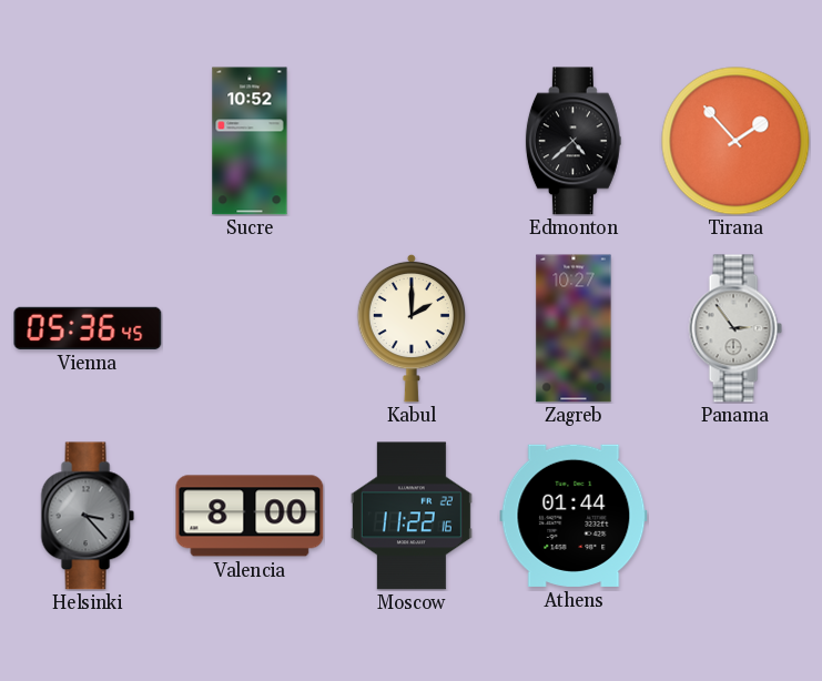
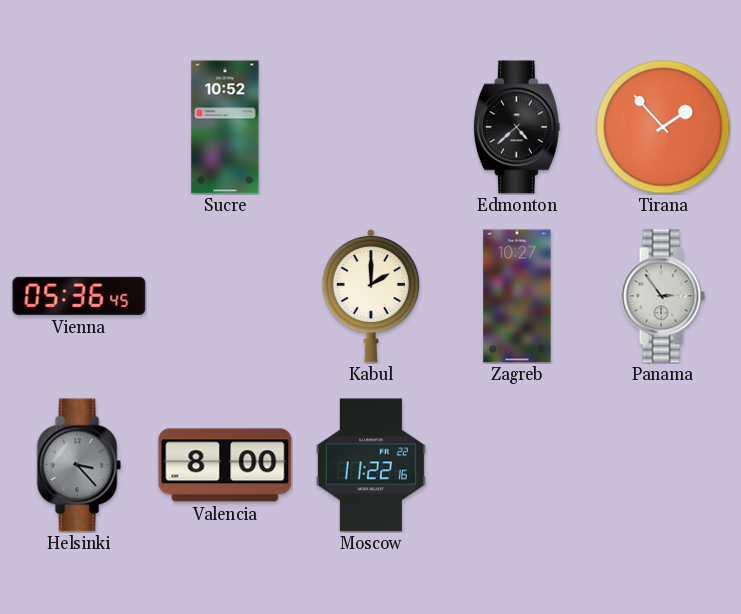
Athens: 01:44 -> none
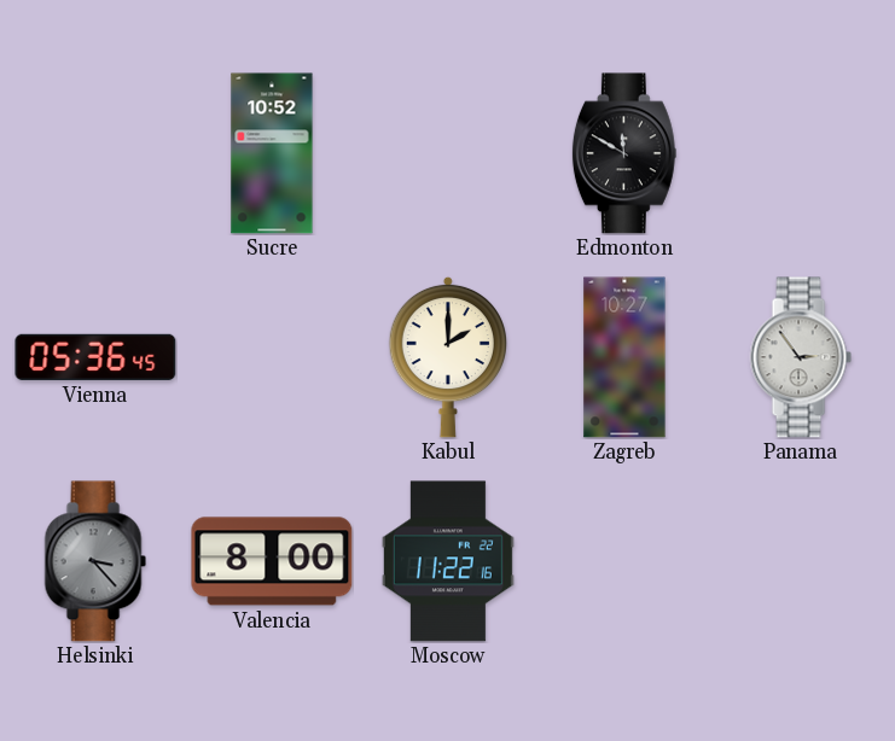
Edmonton: 4:38 -> 11:50
Tirana: 1:53 -> none
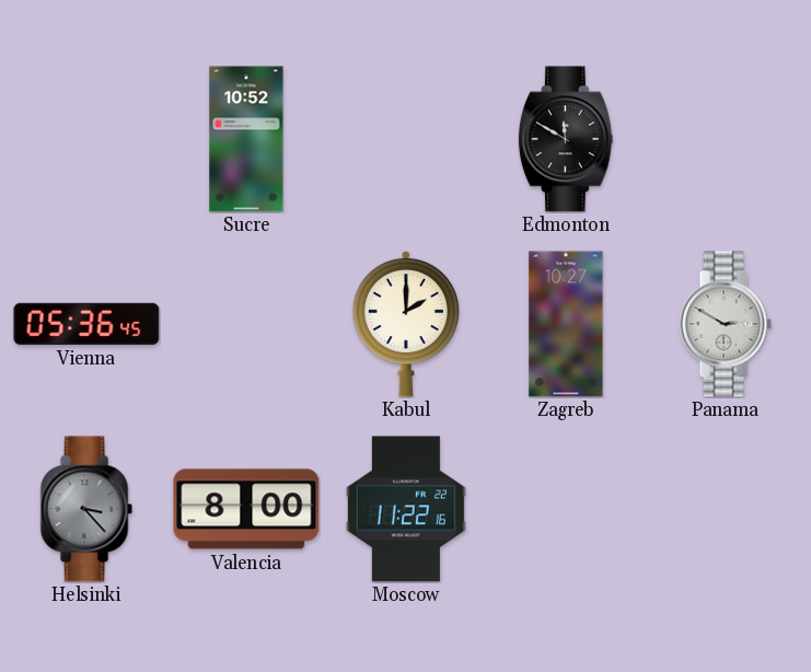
Panama: 2:54 -> 2:50
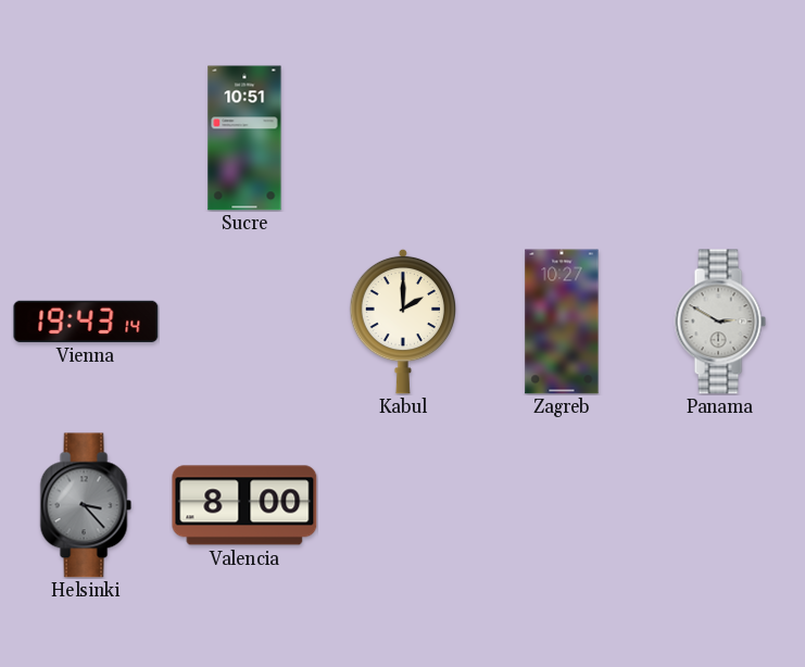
Sucre: 10:52 -> 10:51
Edmonton: 11:50 -> none
Vienna: 05:36 -> 19:43
Moscow: 11:22 -> none
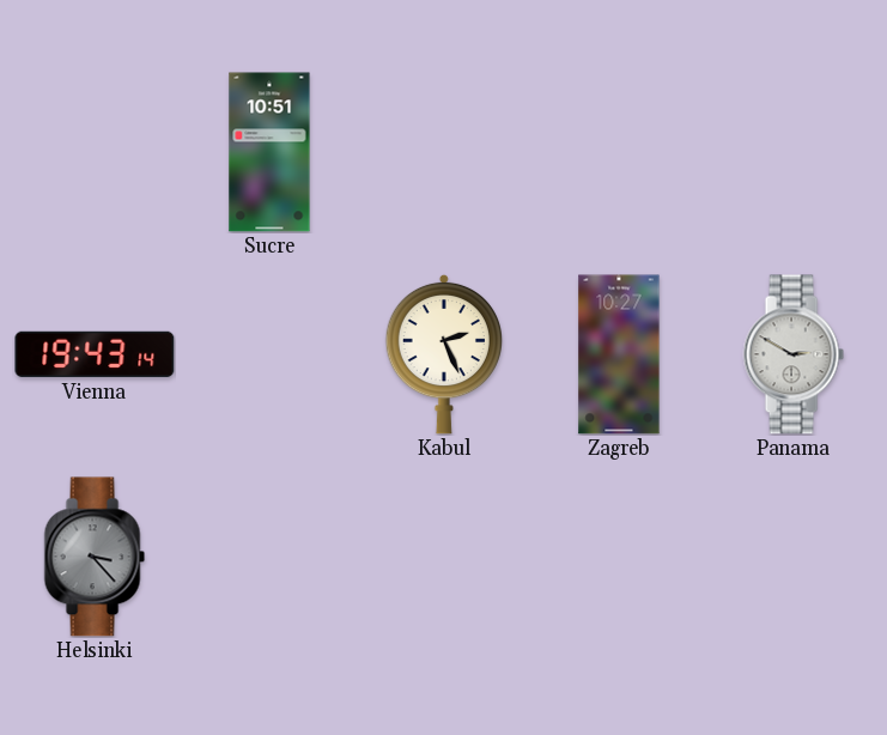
Kabul: 2:00 -> 2:26
Valencia: 8:00 -> none
